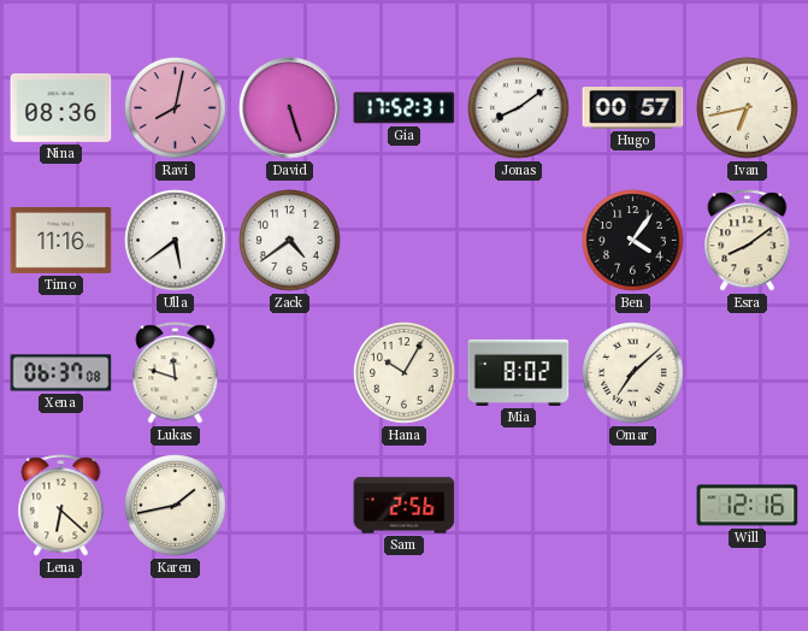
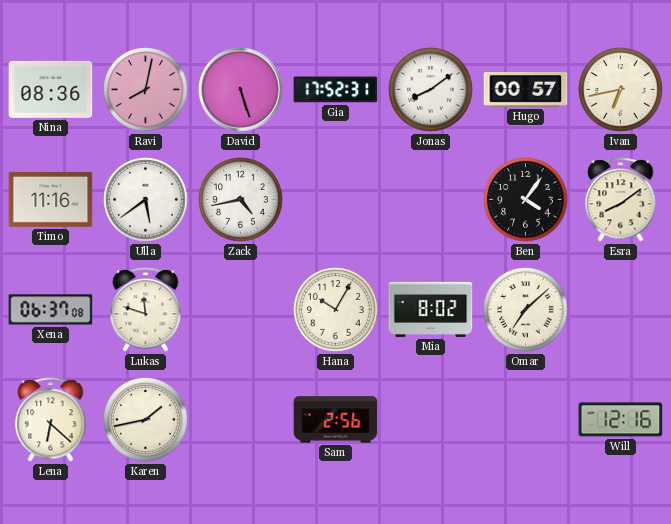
Zack: 4:39 -> 4:43
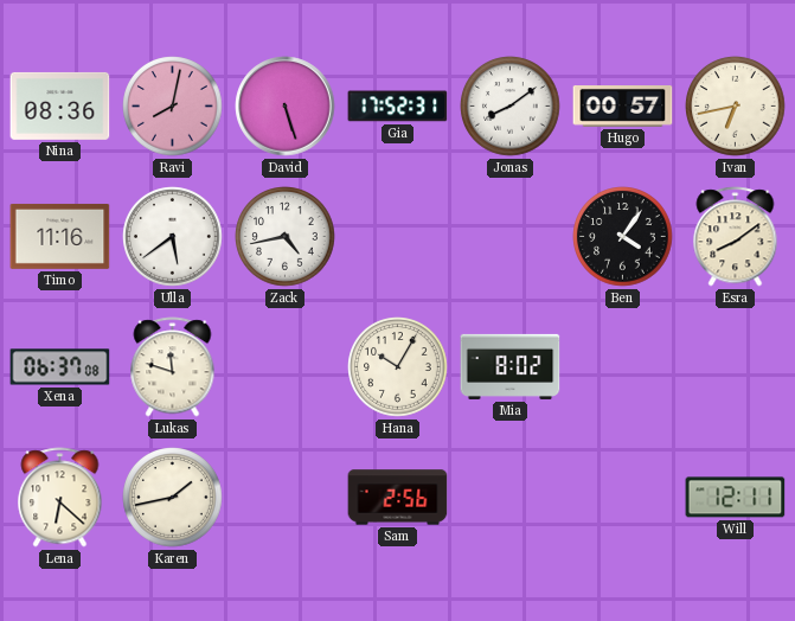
Omar: 7:08 -> none
Will: 12:16 -> 12:11
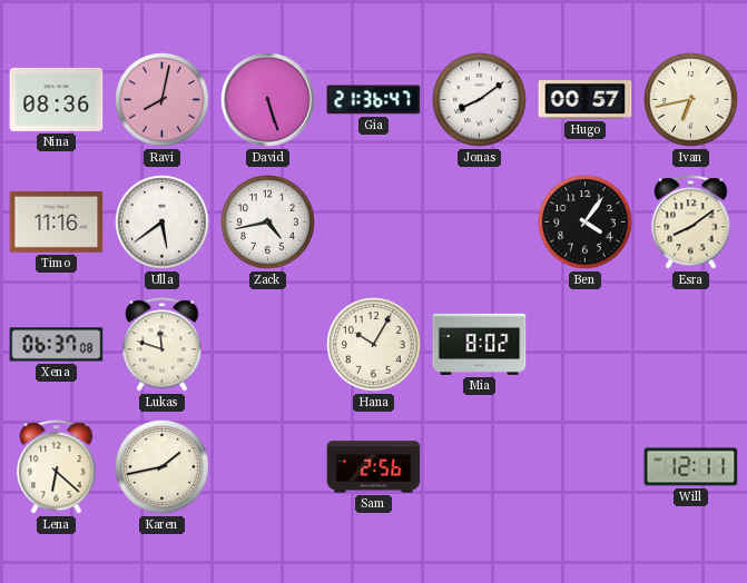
Gia: 17:52 -> 21:36
